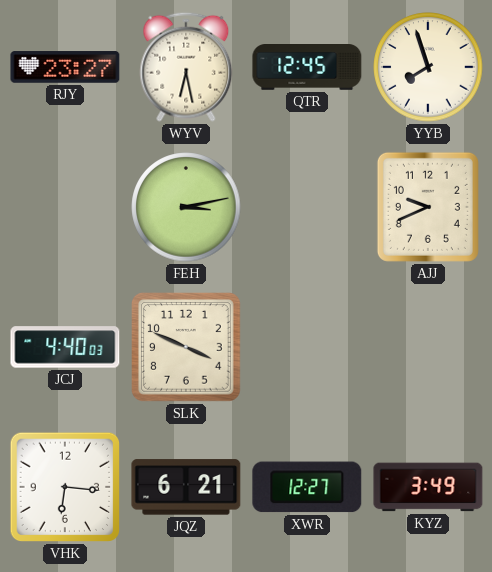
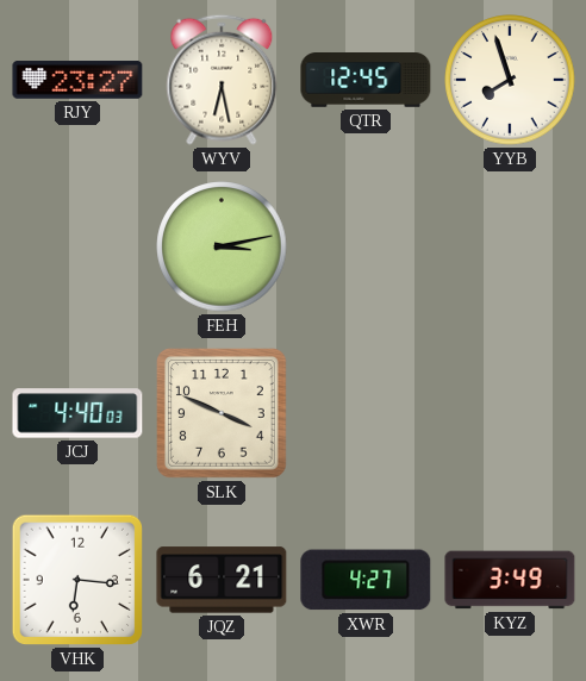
AJJ: 9:41 -> none
XWR: 12:27 -> 4:27
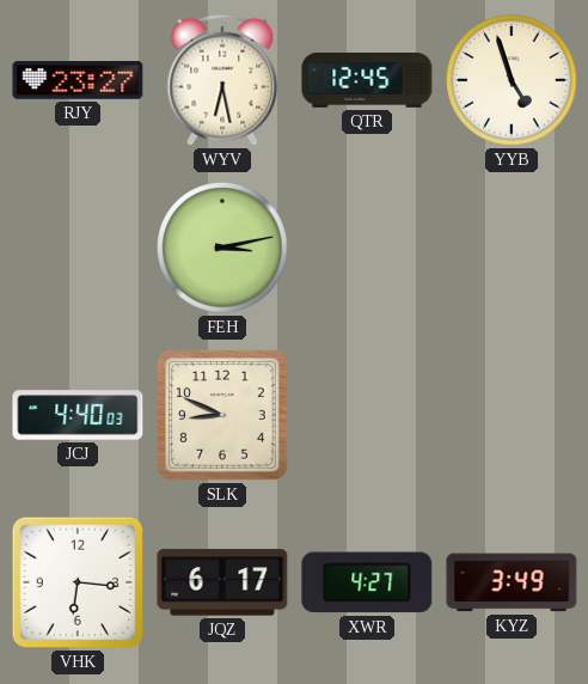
YYB: 7:57 -> 4:57
SLK: 3:49 -> 8:49
JQZ: 6:21 -> 6:17
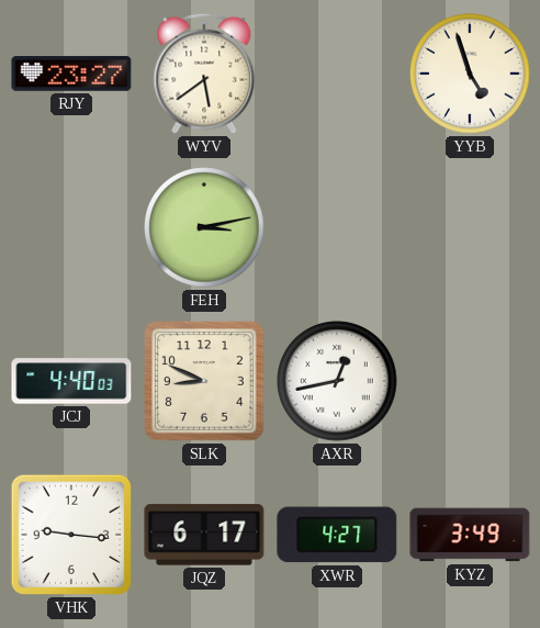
WYV: 6:28 -> 5:39
QTR: 12:45 -> none
AXR: none -> 12:43
VHK: 6:16 -> 9:16
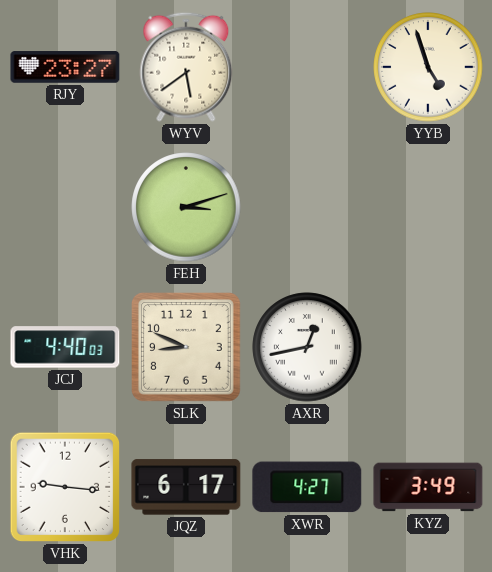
FEH: 3:13 -> 3:12
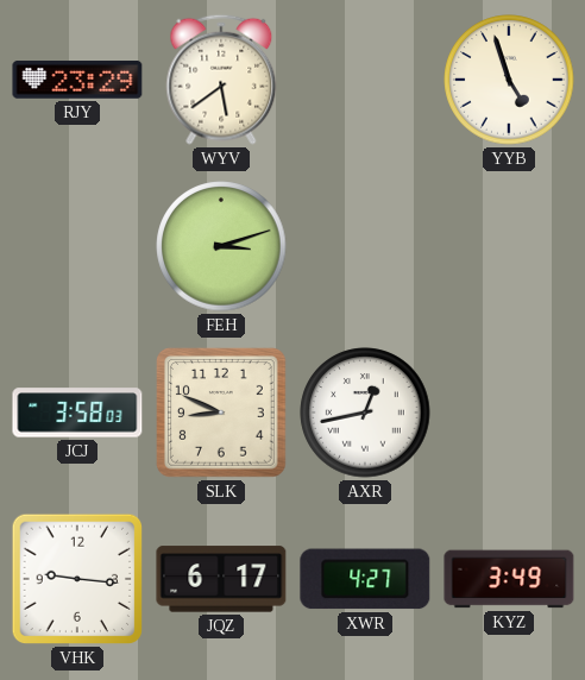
RJY: 23:27 -> 23:29
JCJ: 4:40 -> 3:58
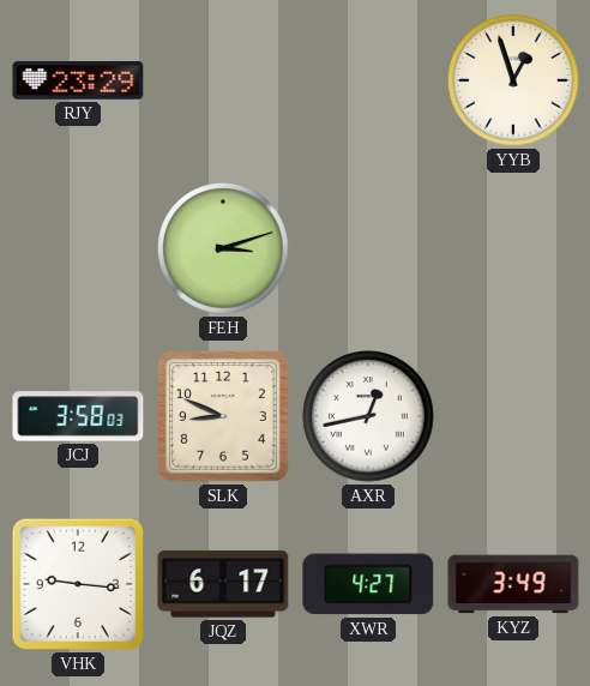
WYV: 5:39 -> none
YYB: 4:57 -> 12:57
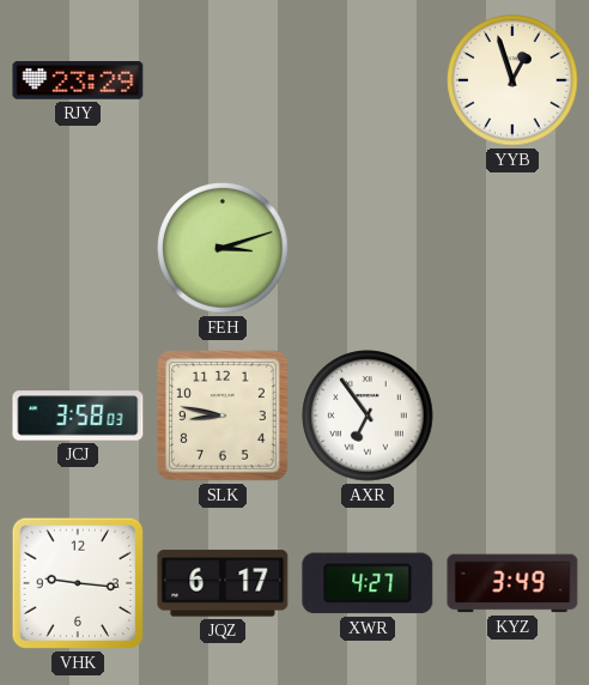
SLK: 8:49 -> 8:47
AXR: 12:43 -> 6:54
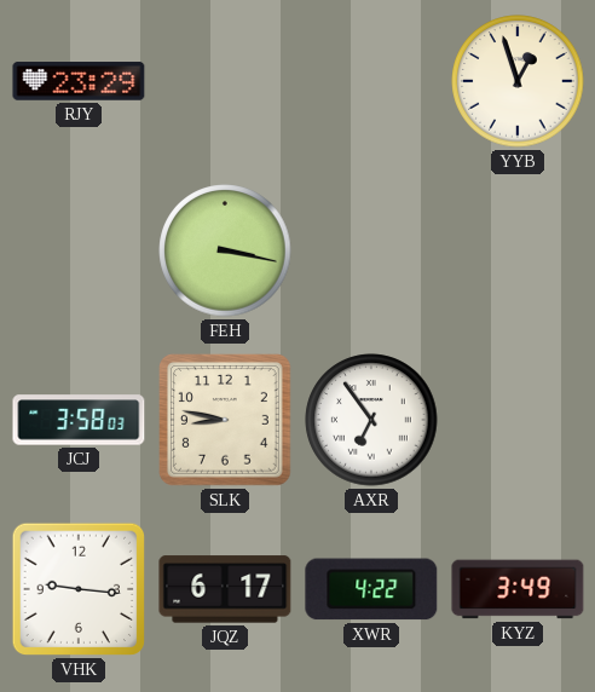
FEH: 3:12 -> 3:17
XWR: 4:27 -> 4:22
